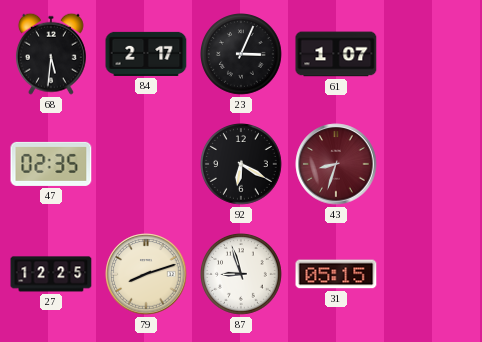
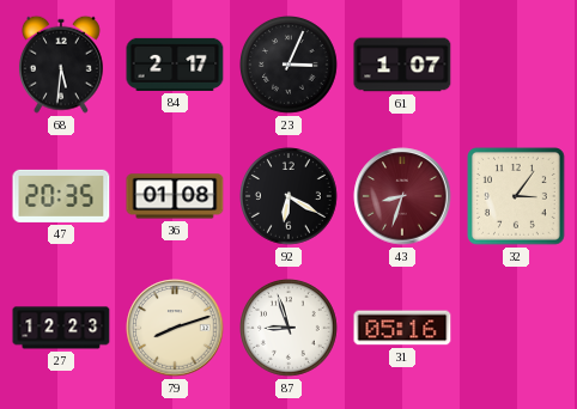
47: 02:35 -> 20:35
36: none -> 01:08
32: none -> 3:06
27: 12:25 -> 12:23
31: 05:15 -> 05:16
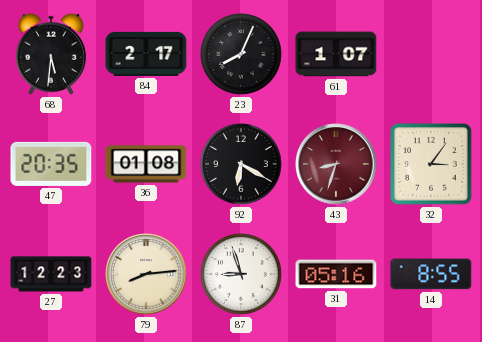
23: 3:04 -> 8:04
79: 8:12 -> 8:14
14: none -> 8:55
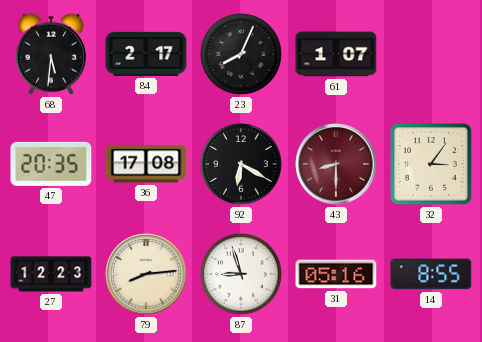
36: 01:08 -> 17:08
43: 8:33 -> 8:30
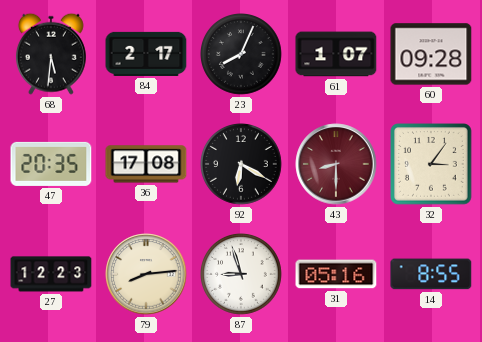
60: none -> 09:28
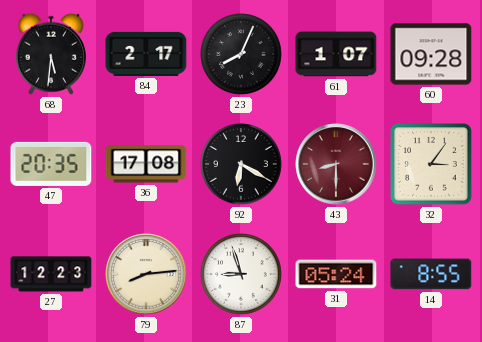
31: 05:16 -> 05:24
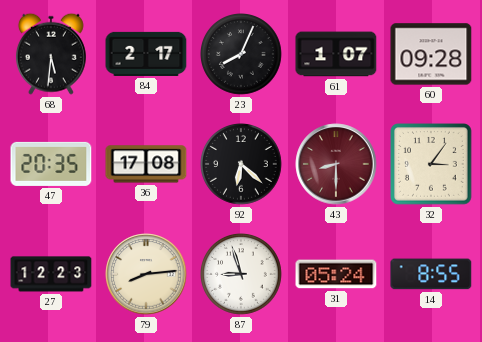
92: 6:20 -> 6:22
